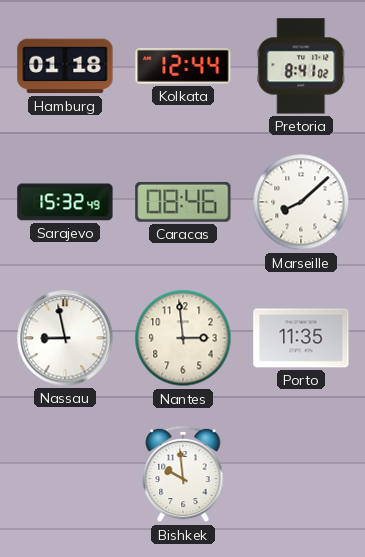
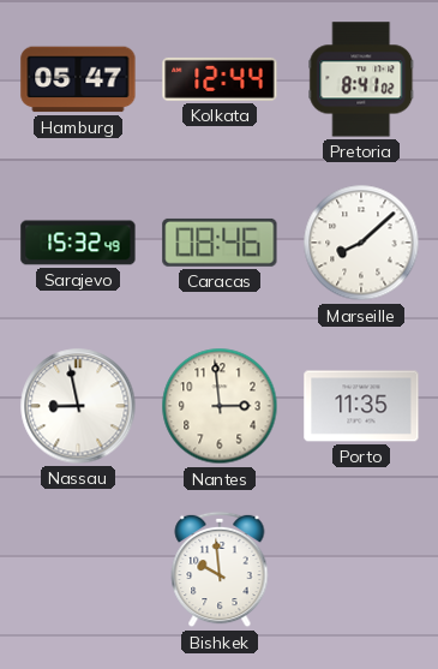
Hamburg: 01:18 -> 05:47
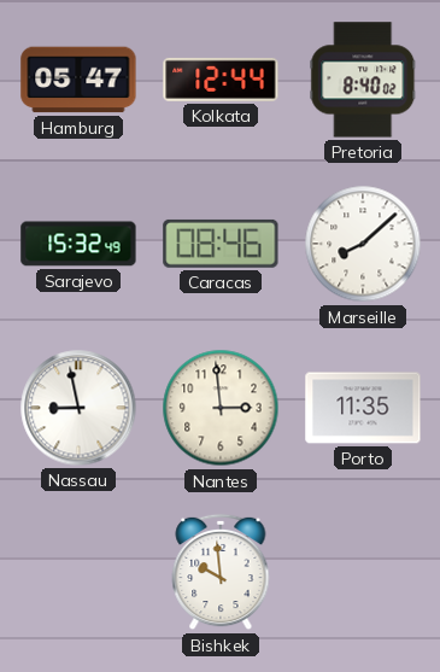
Pretoria: 8:41 -> 8:40
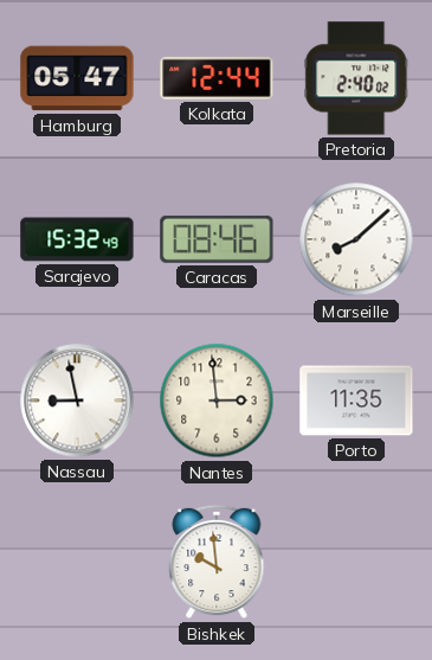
Pretoria: 8:40 -> 2:40
